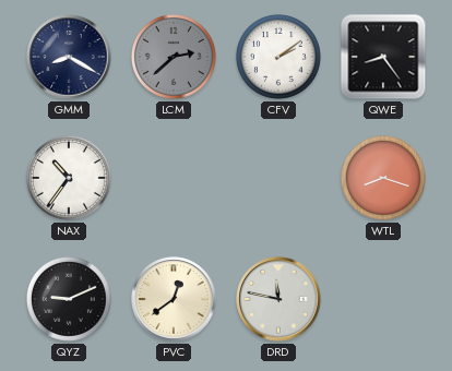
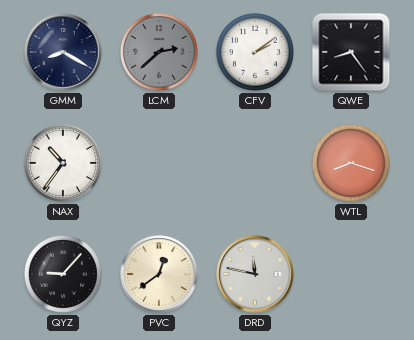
QYZ: 9:11 -> 9:07
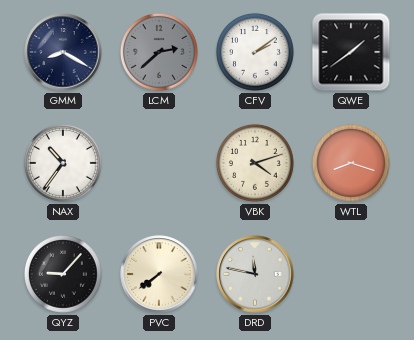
QWE: 8:24 -> 1:39
VBK: none -> 4:12
PVC: 12:39 -> 7:39
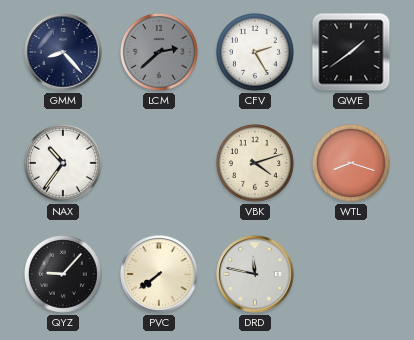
GMM: 8:20 -> 8:23
CFV: 2:09 -> 2:25
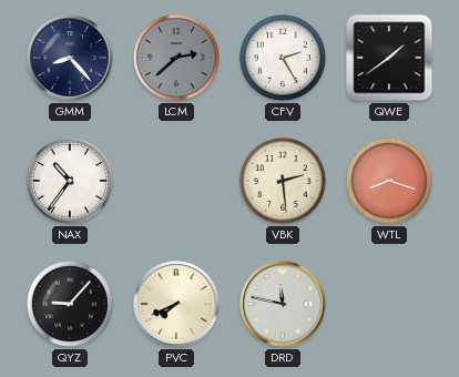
VBK: 4:12 -> 2:29
PVC: 7:39 -> 7:41
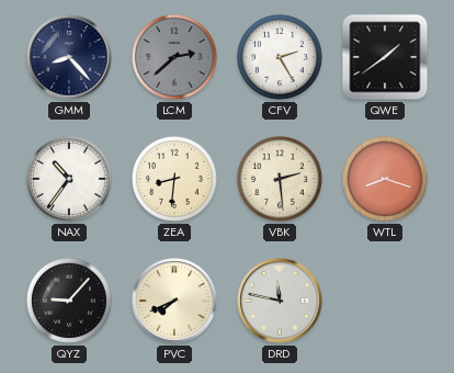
ZEA: none -> 8:31
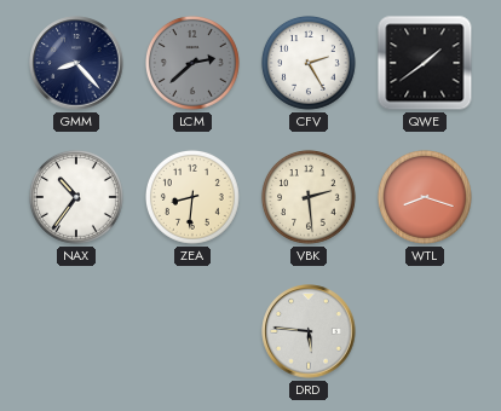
QYZ: 9:07 -> none
PVC: 7:41 -> none
DRD: 11:47 -> 5:46
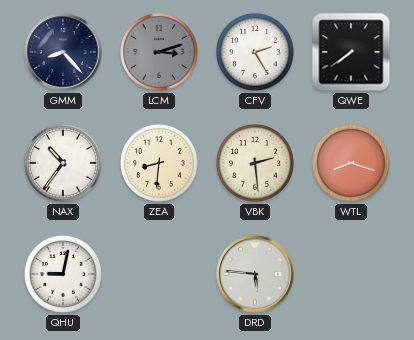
LCM: 2:38 -> 3:12
QWE: 1:39 -> 7:39
QHU: none -> 9:02
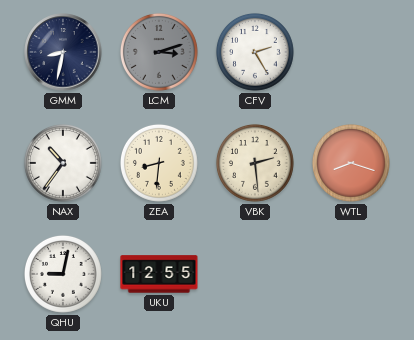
GMM: 8:23 -> 8:32
QWE: 7:39 -> none
UKU: none -> 12:55
DRD: 5:46 -> none
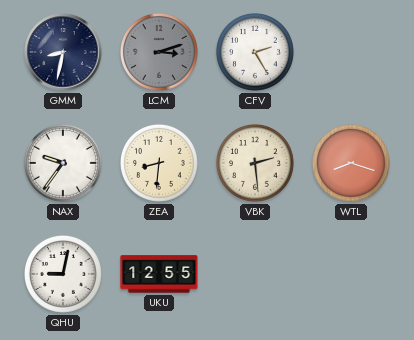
NAX: 10:36 -> 9:36
